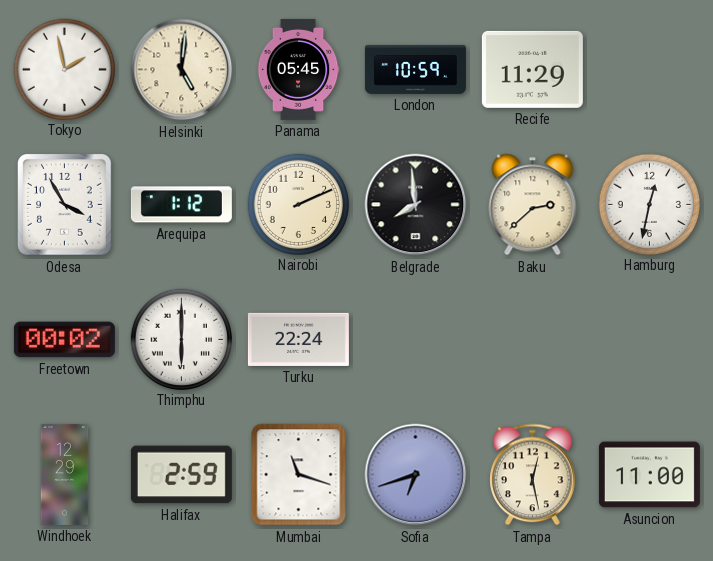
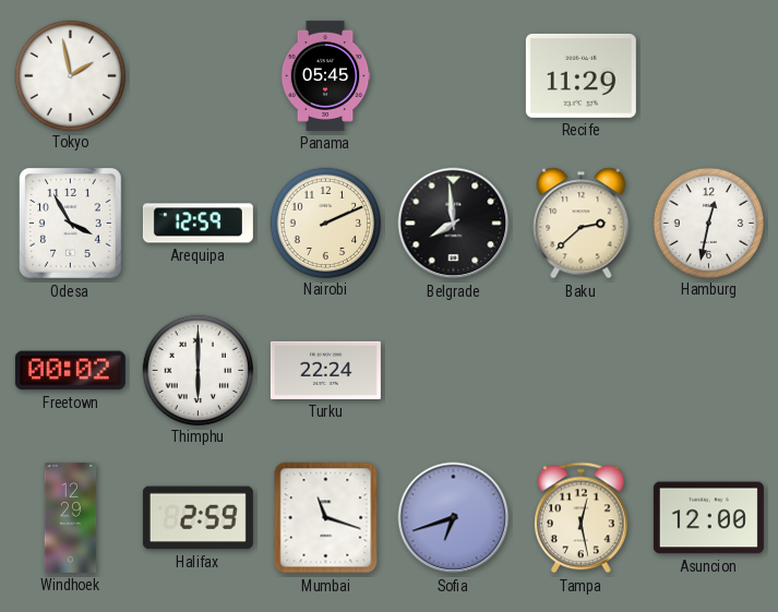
Helsinki: 5:01 -> none
London: 10:59 -> none
Arequipa: 1:12 -> 12:59
Asuncion: 11:00 -> 12:00
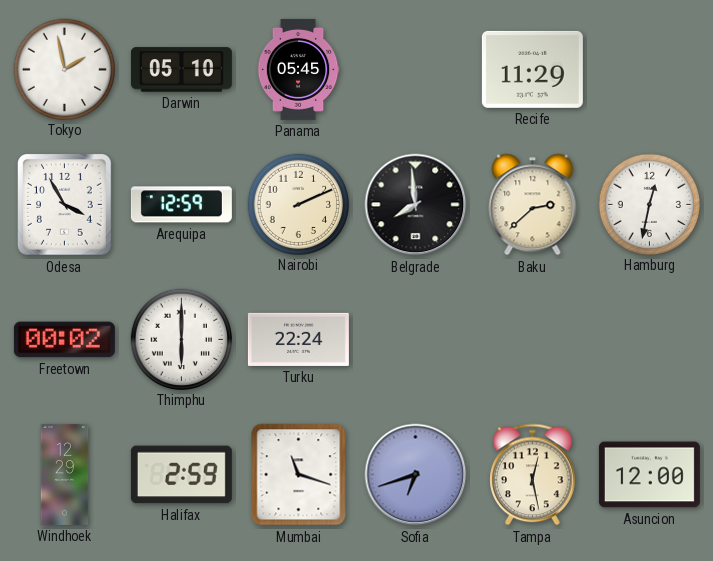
Darwin: none -> 05:10
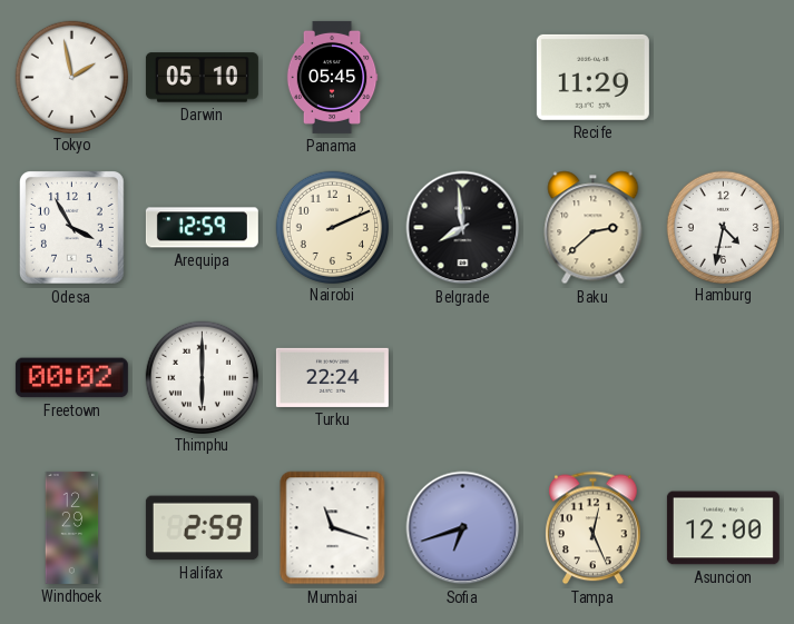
Hamburg: 12:32 -> 4:32
Tampa: 12:28 -> 12:26
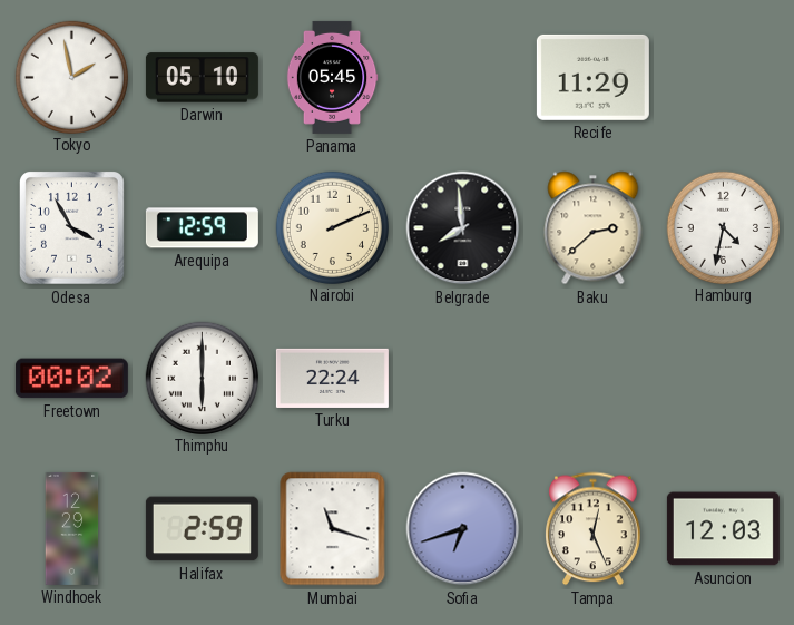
Asuncion: 12:00 -> 12:03
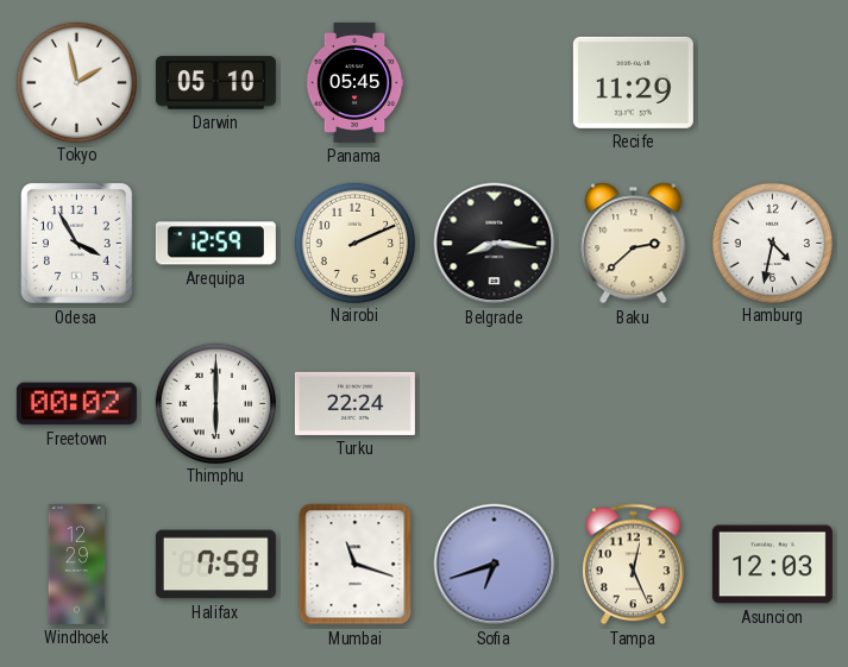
Belgrade: 7:59 -> 8:16
Halifax: 2:59 -> 7:59
